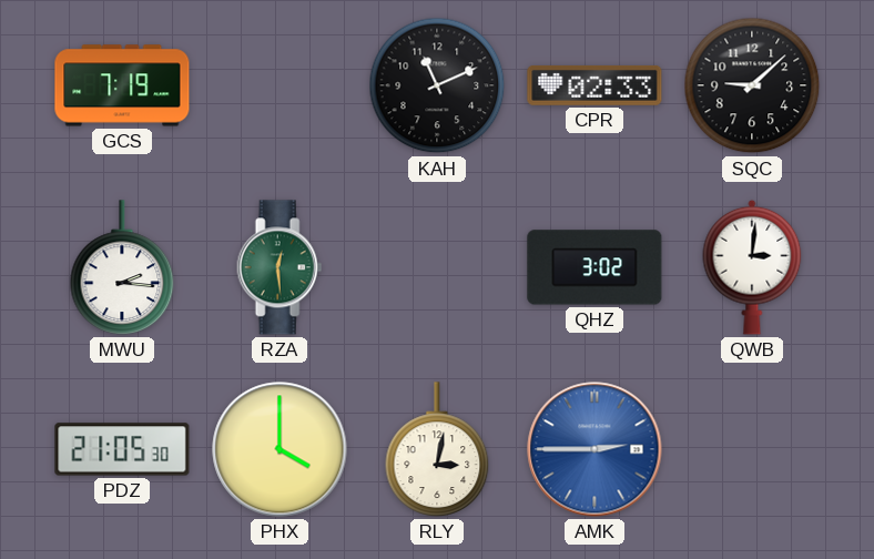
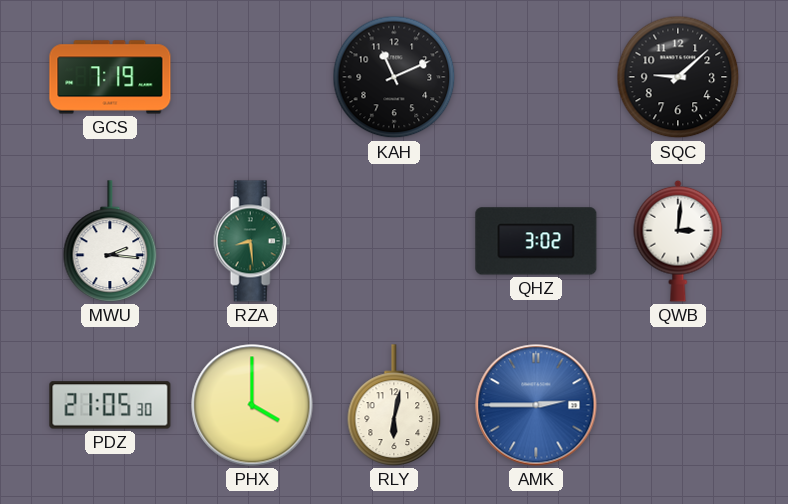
CPR: 02:33 -> none
RZA: 12:29 -> 8:29
RLY: 3:02 -> 6:02
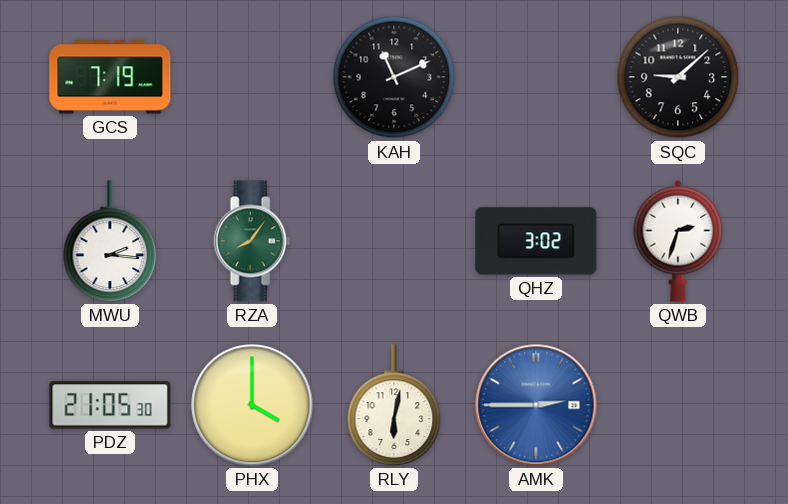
RZA: 8:29 -> 8:06
QWB: 3:01 -> 2:33
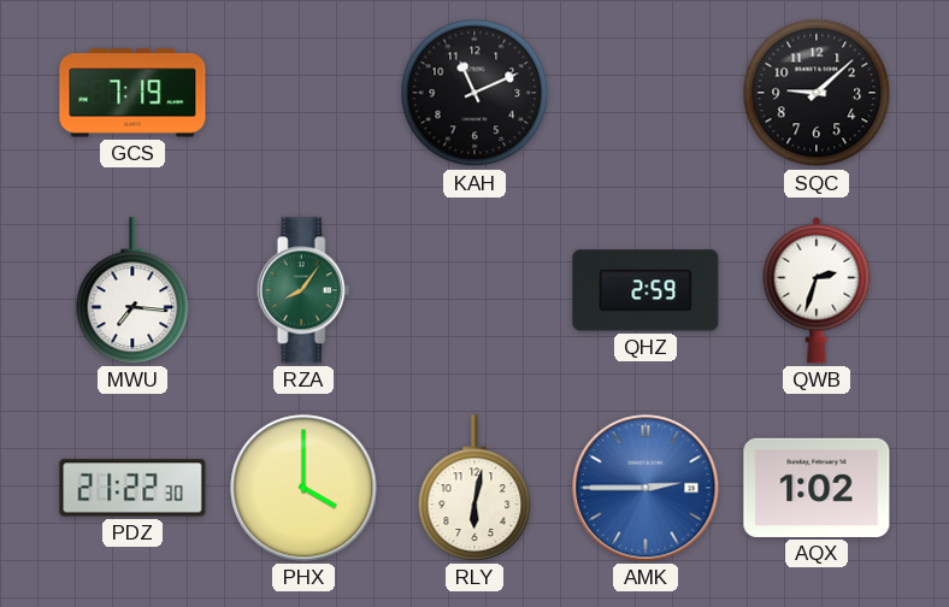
MWU: 2:16 -> 7:16
QHZ: 3:02 -> 2:59
PDZ: 21:05 -> 21:22
AQX: none -> 1:02
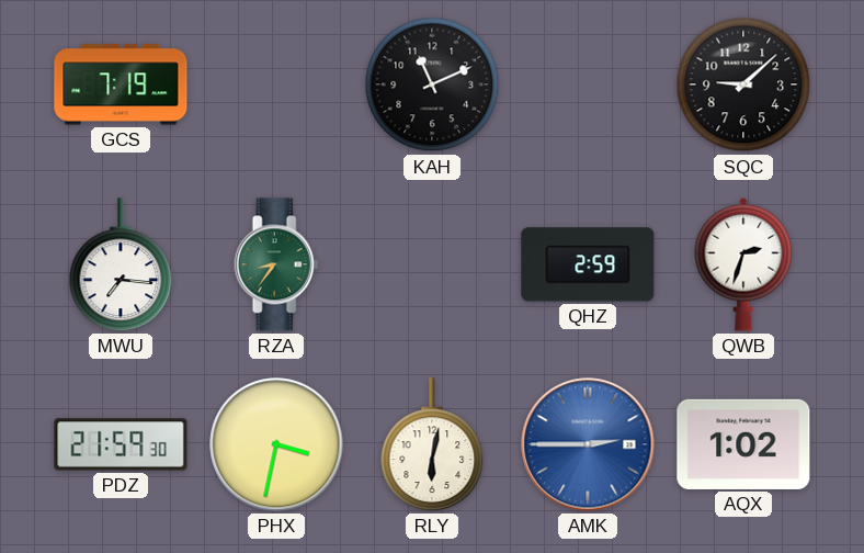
RZA: 8:06 -> 8:36
PDZ: 21:22 -> 21:59
PHX: 4:00 -> 3:32
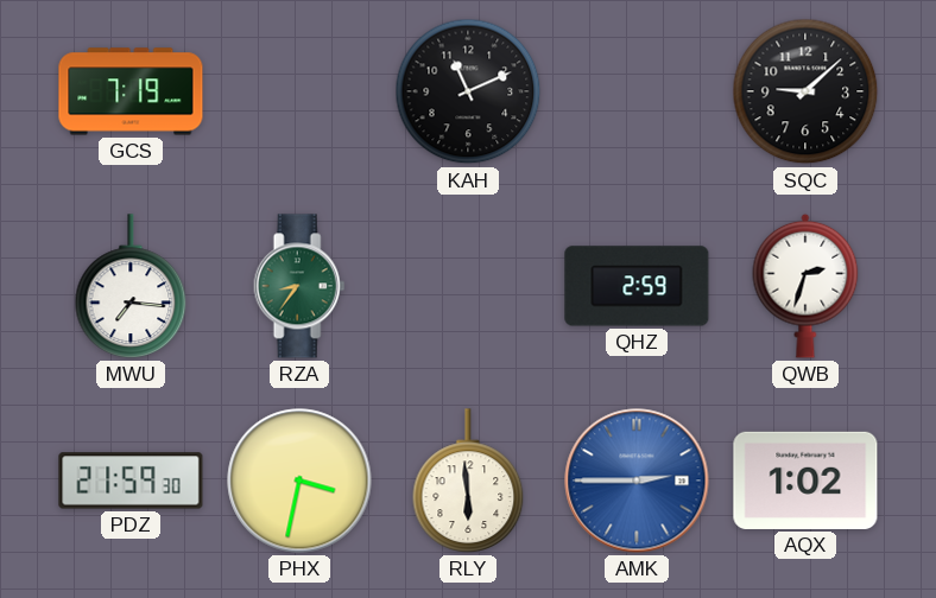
RLY: 6:02 -> 5:59
